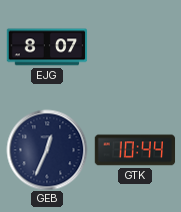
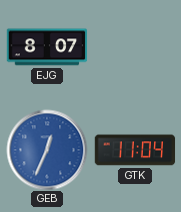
GEB dial: navy -> blue
GTK: 10:44 -> 11:04
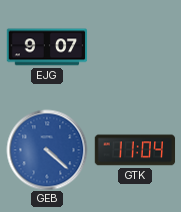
EJG: 8:07 -> 9:07
GEB: 12:34 -> 4:22
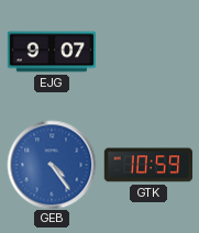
GEB: 4:22 -> 4:24
GTK: 11:04 -> 10:59
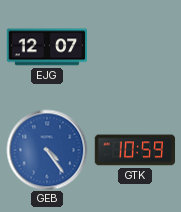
EJG: 9:07 -> 12:07
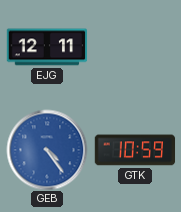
EJG: 12:07 -> 12:11
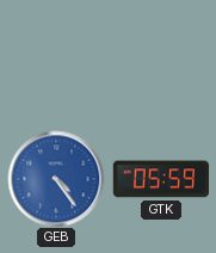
EJG: 12:11 -> none
GTK: 10:59 -> 05:59
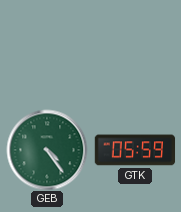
GEB dial: blue -> green
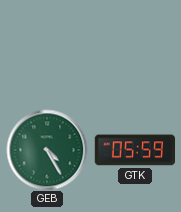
GEB: 4:24 -> 4:25
